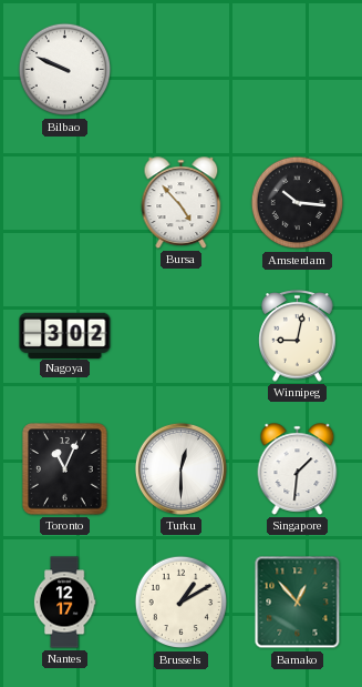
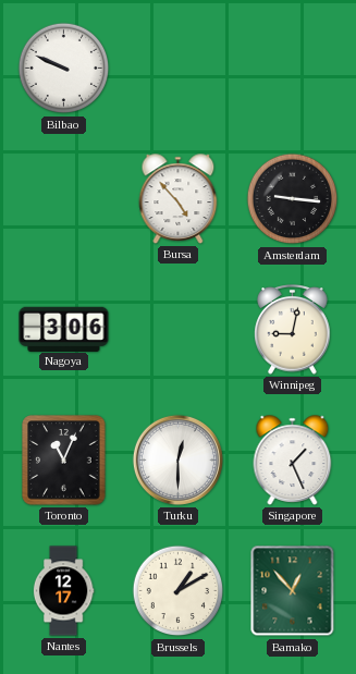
Amsterdam: 10:16 -> 9:16
Nagoya: 3:02 -> 3:06
Singapore: 1:31 -> 1:26
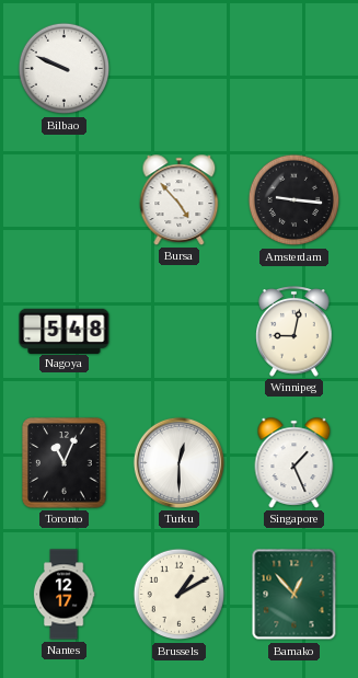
Nagoya: 3:06 -> 5:48
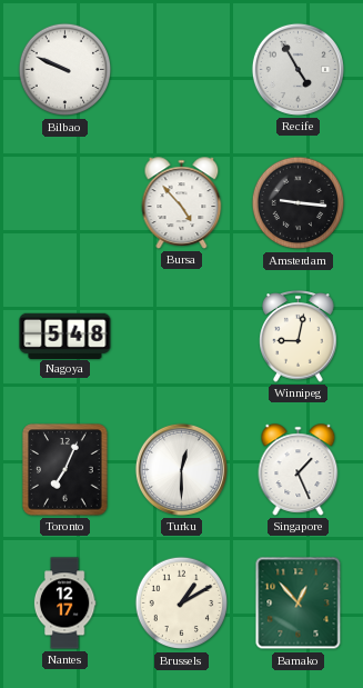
Recife: none -> 4:55
Toronto: 11:04 -> 7:04
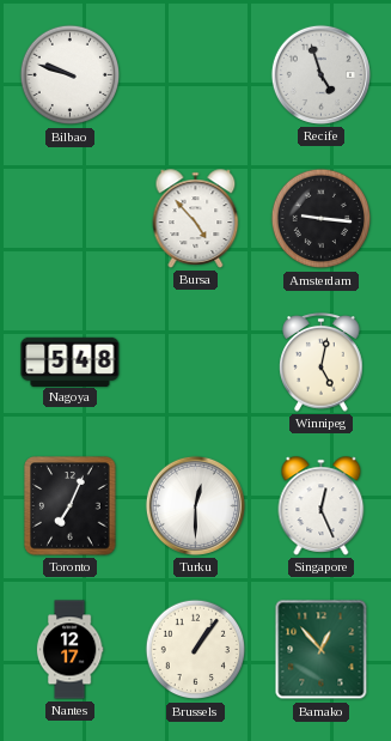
Bilbao: 9:49 -> 9:48
Recife: 4:55 -> 4:57
Winnipeg: 9:02 -> 5:02
Singapore: 1:26 -> 12:26
Brussels: 1:10 -> 1:06
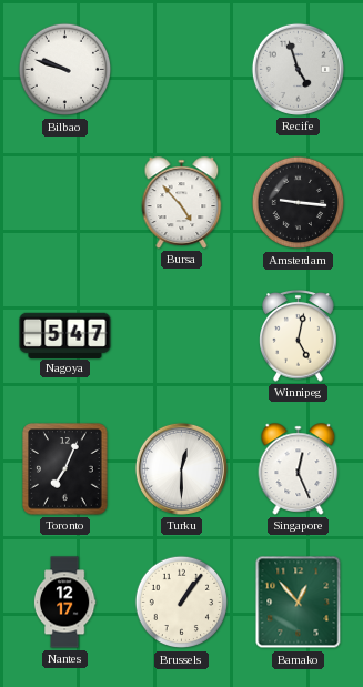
Nagoya: 5:48 -> 5:47
